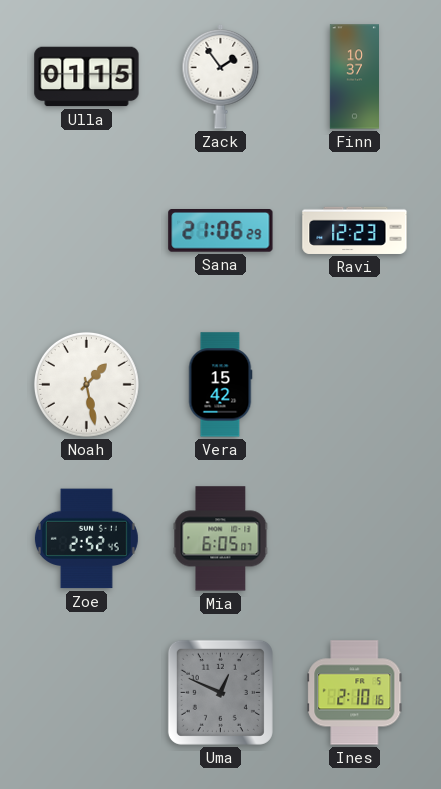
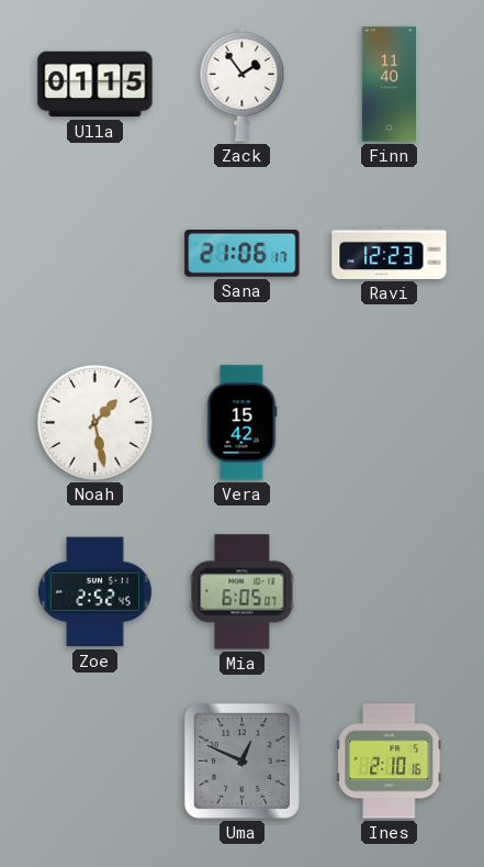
Finn: 10:37 -> 11:40
Sana: 21:06:29 -> 21:06:17
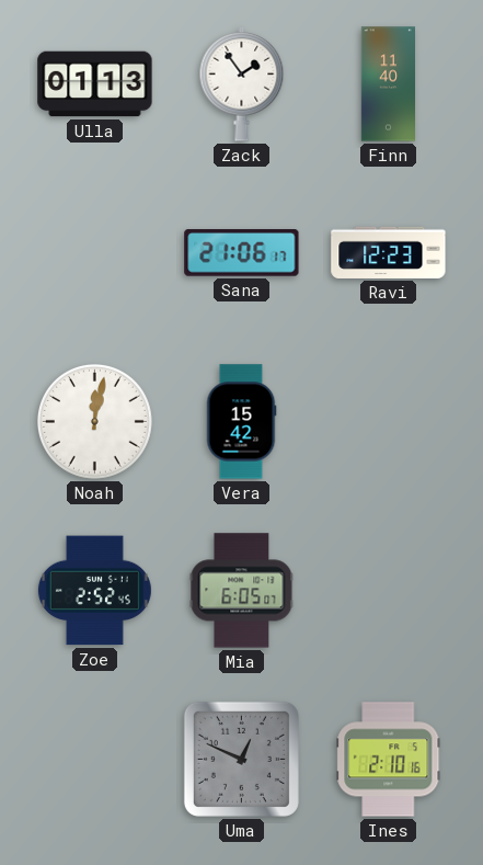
Ulla: 01:15 -> 01:13
Noah: 1:28 -> 12:02
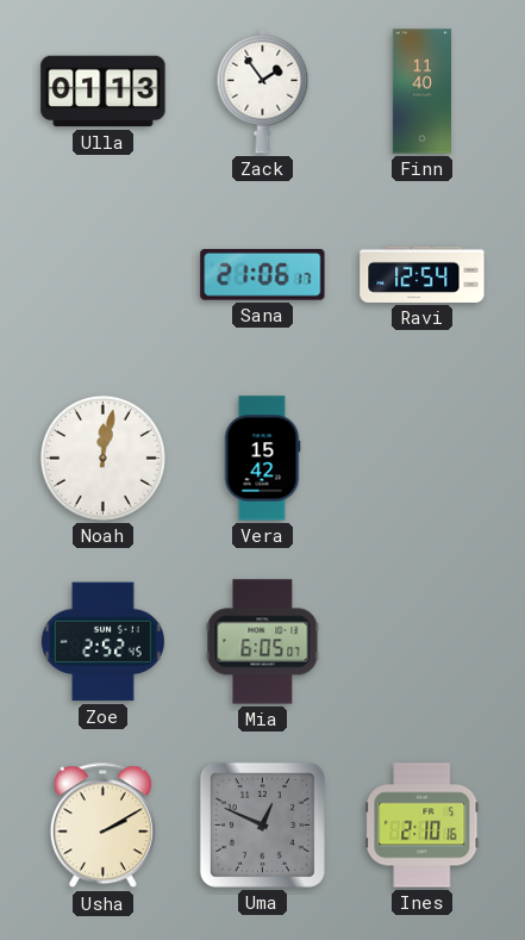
Ravi: 12:23 -> 12:54
Usha: none -> 2:10
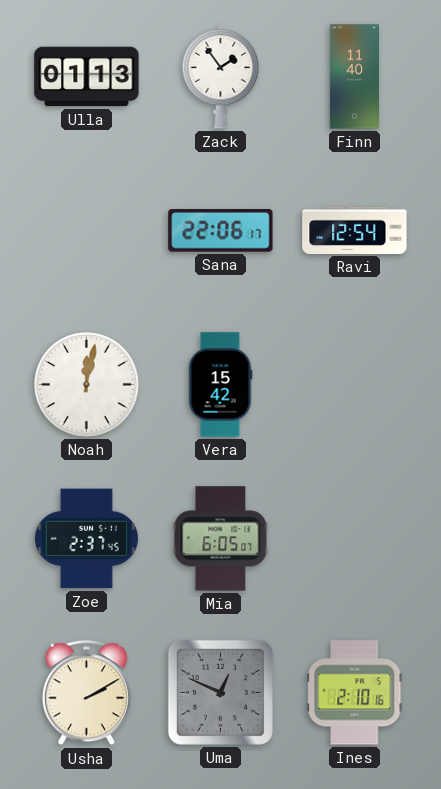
Sana: 21:06 -> 22:06
Zoe: 2:52 -> 2:37
